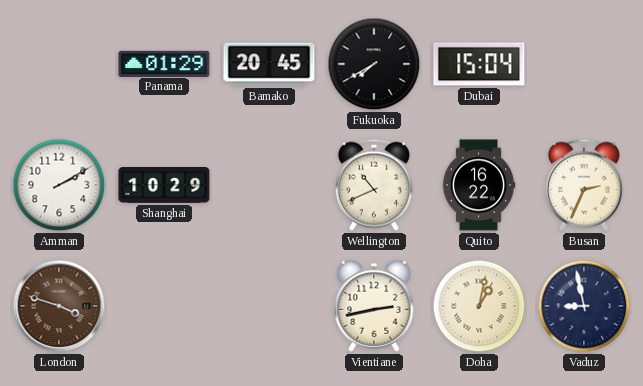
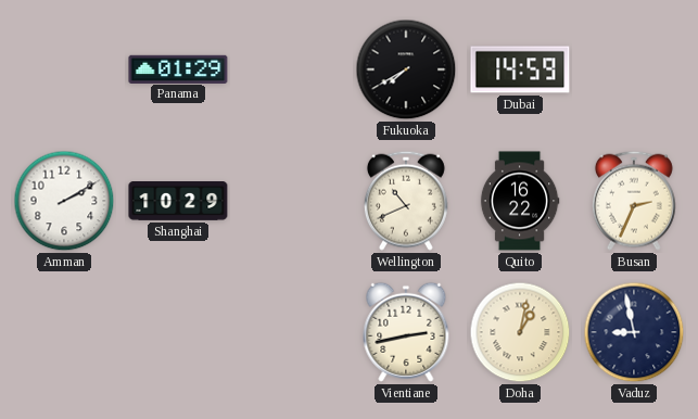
Bamako: 20:45 -> none
Dubai: 15:04 -> 14:59
London: 3:48 -> none
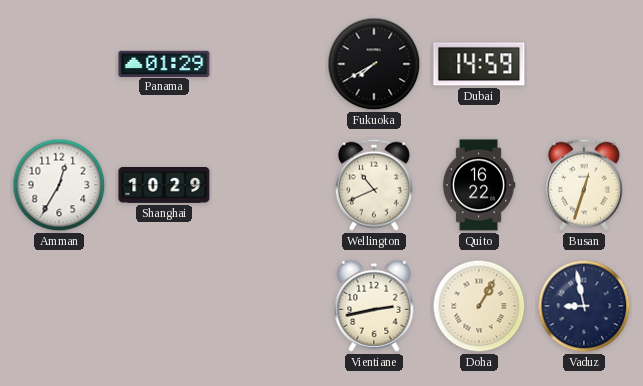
Amman: 2:10 -> 12:35
Busan: 2:34 -> 12:33
Doha: 1:02 -> 1:05
